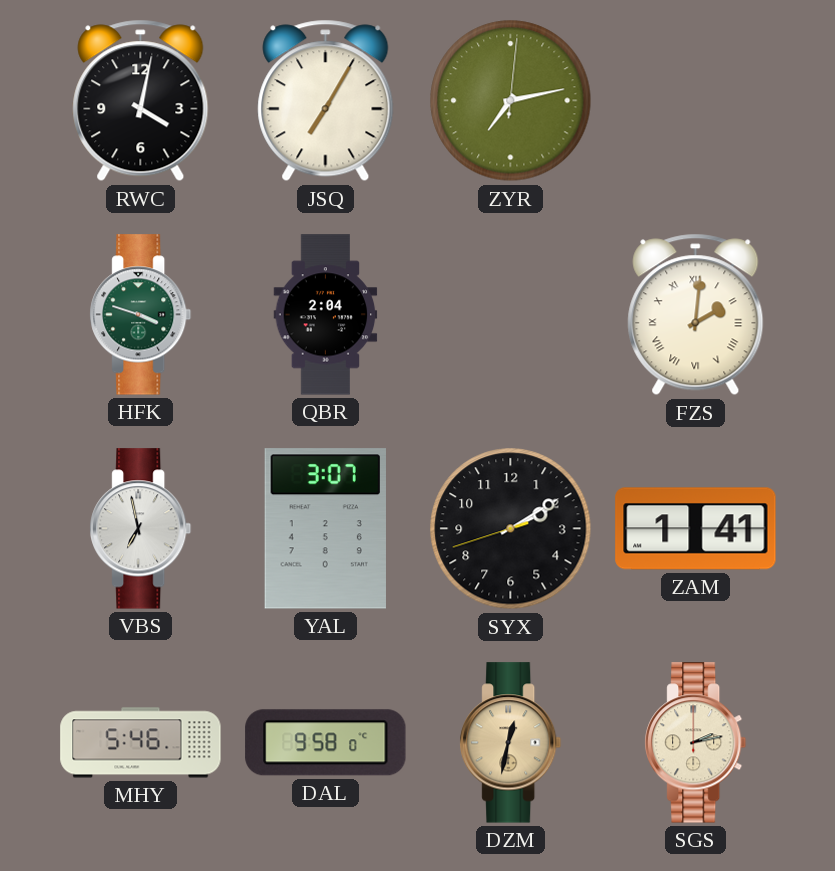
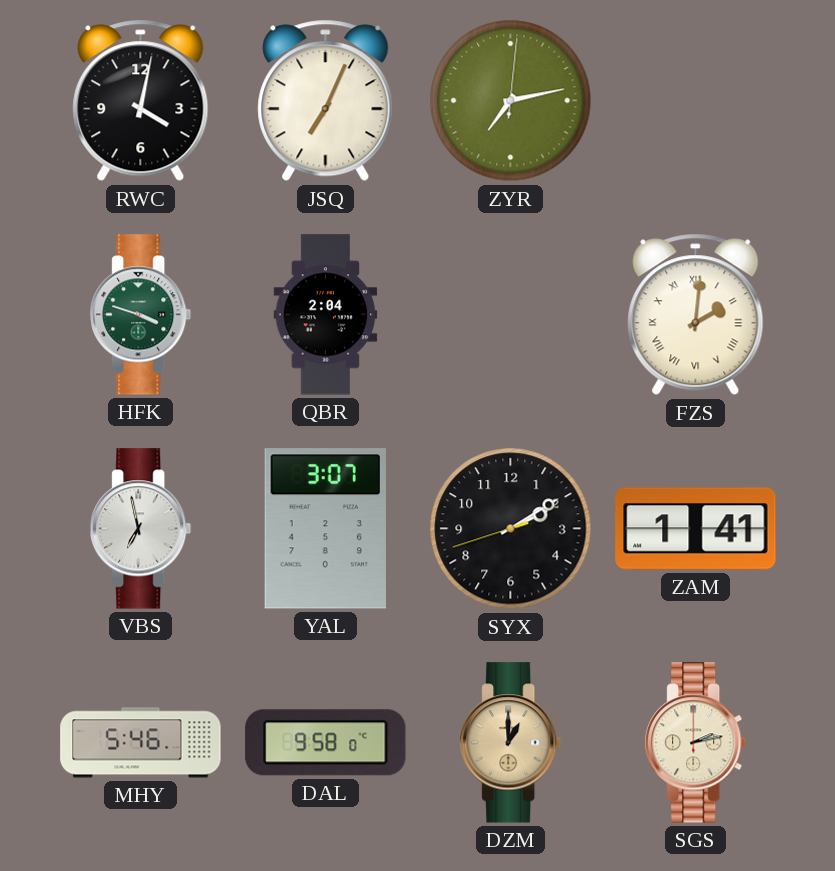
JSQ: 7:05 -> 7:04
DZM: 12:32 -> 1:00
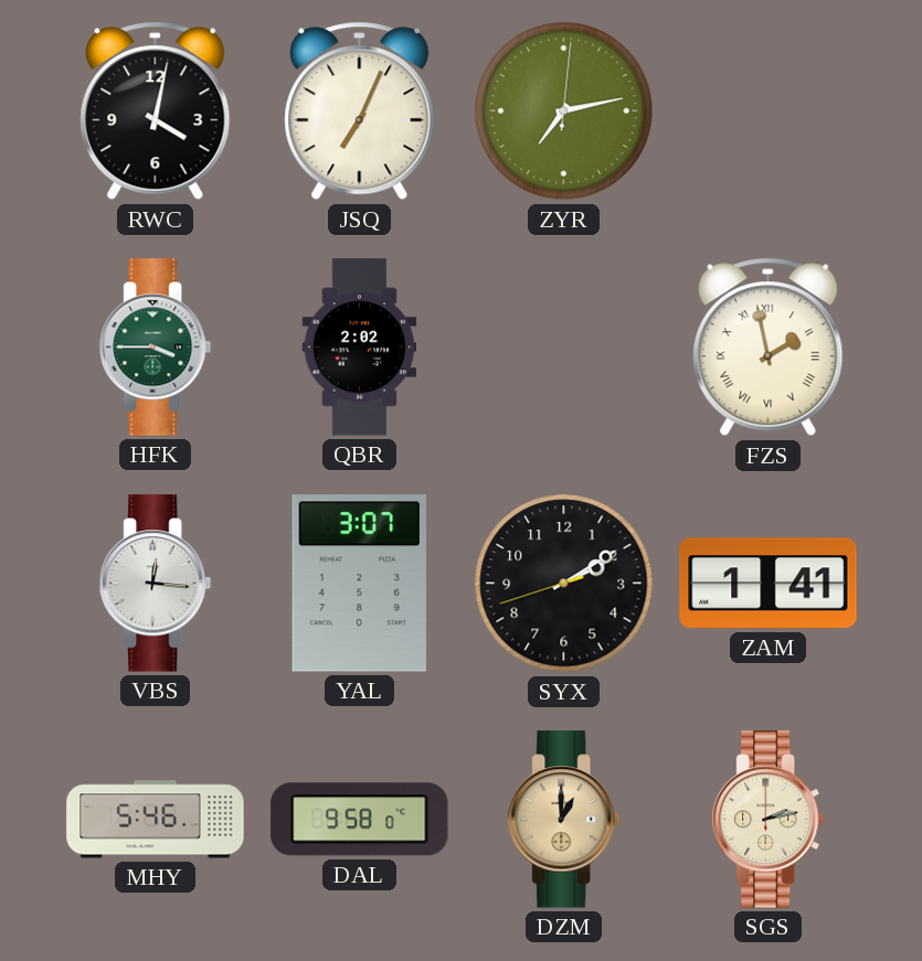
HFK: 3:48 -> 3:45
QBR: 2:04 -> 2:02
FZS: 2:01 -> 1:58
VBS: 6:58 -> 12:16
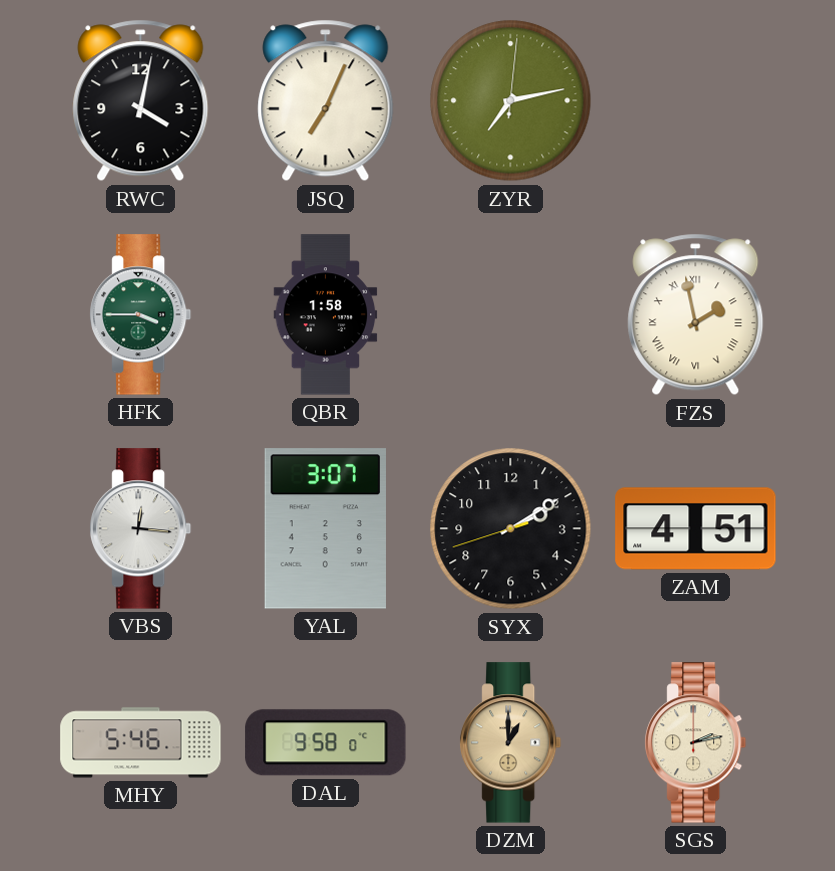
QBR: 2:02 -> 1:58
ZAM: 1:41 -> 4:51
